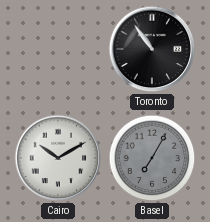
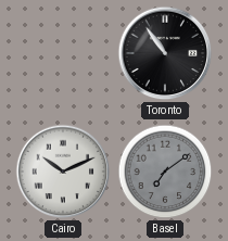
Cairo: 10:10 -> 10:11
Basel: 7:05 -> 7:09
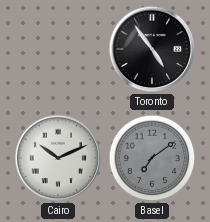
Toronto: 10:54 -> 4:54
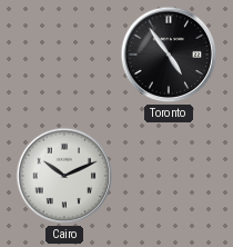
Basel: 7:09 -> none
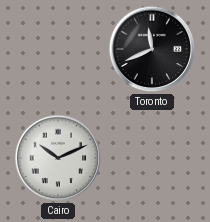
Toronto: 4:54 -> 11:41
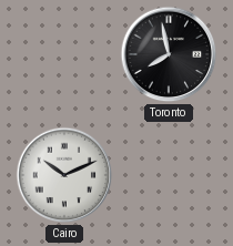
Toronto: 11:41 -> 7:58
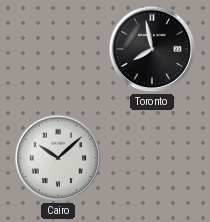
Cairo: 10:11 -> 10:08
